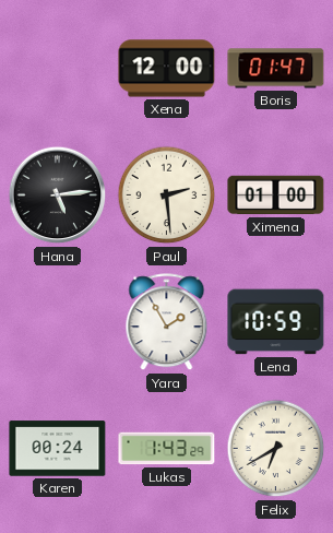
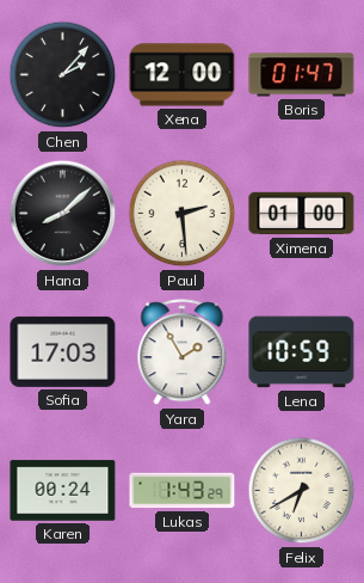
Chen: none -> 2:07
Hana: 5:14 -> 8:08
Sofia: none -> 17:03
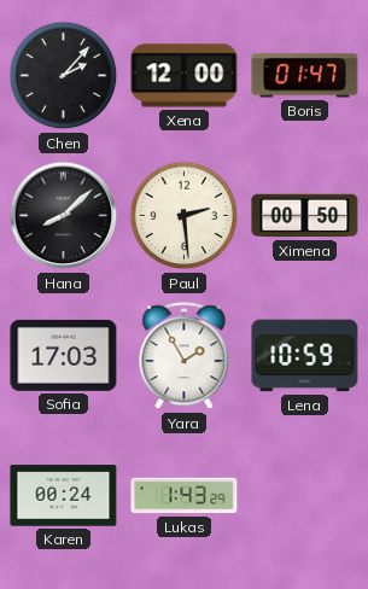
Ximena: 01:00 -> 00:50
Felix: 6:40 -> none
